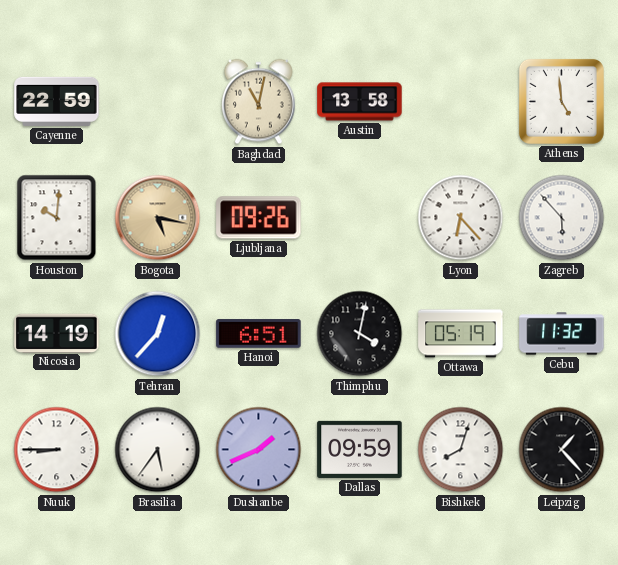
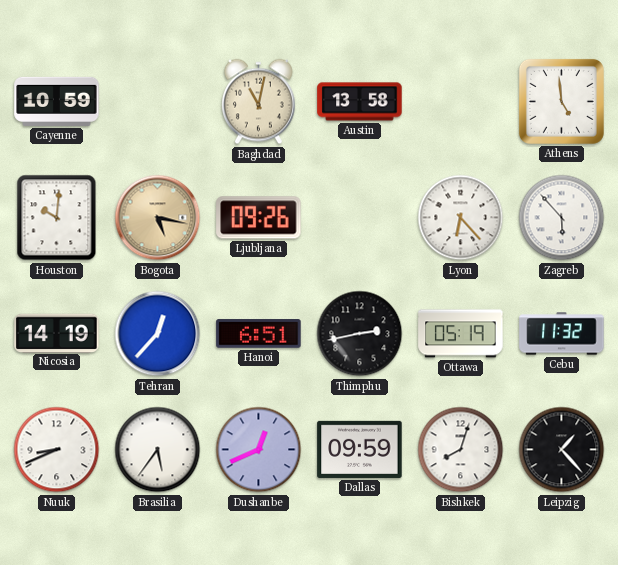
Cayenne: 22:59 -> 10:59
Thimphu: 4:02 -> 2:43
Nuuk: 8:45 -> 8:41
Dushanbe: 1:41 -> 12:41
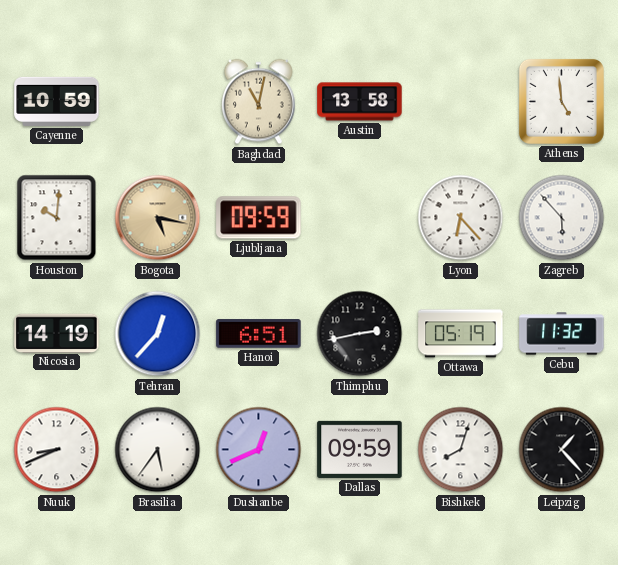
Ljubljana: 09:26 -> 09:59
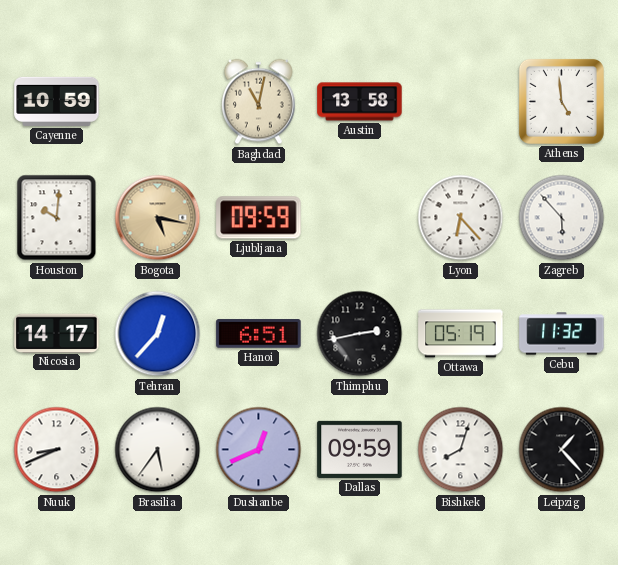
Nicosia: 14:19 -> 14:17
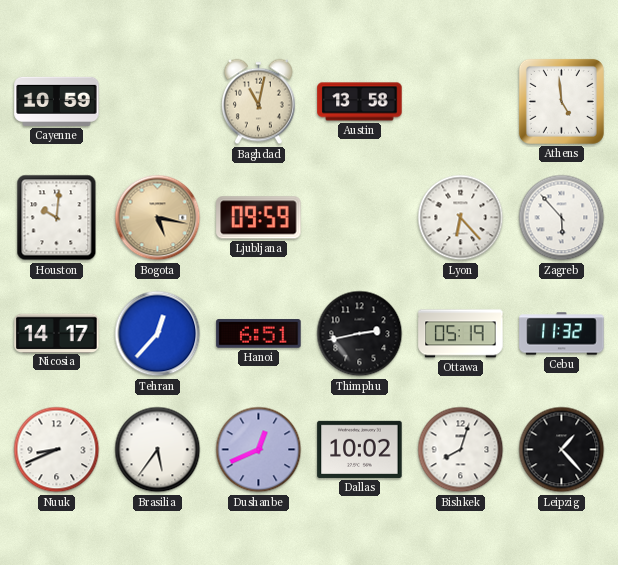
Dallas: 09:59 -> 10:02
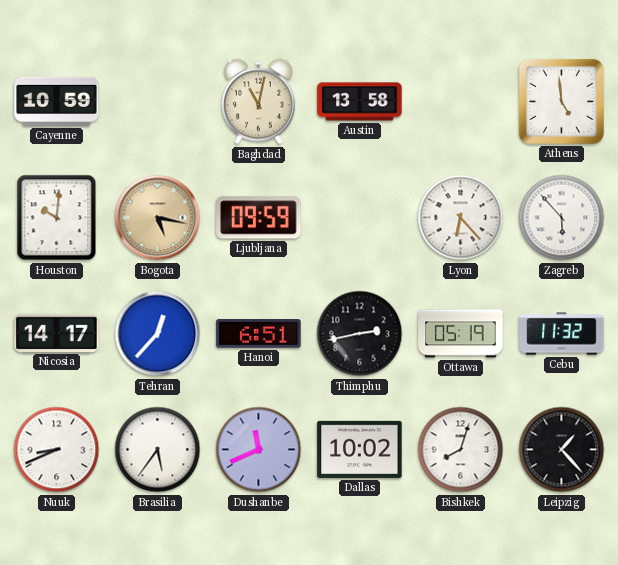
Dushanbe: 12:41 -> 11:41
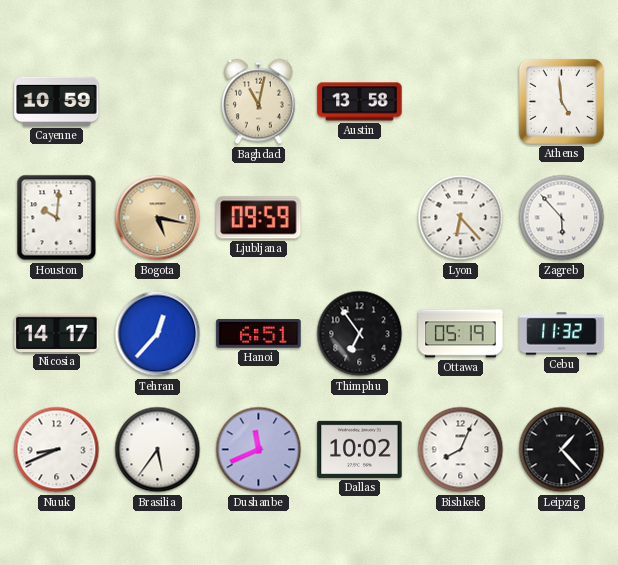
Thimphu: 2:43 -> 6:54
Bishkek: 8:03 -> 8:04
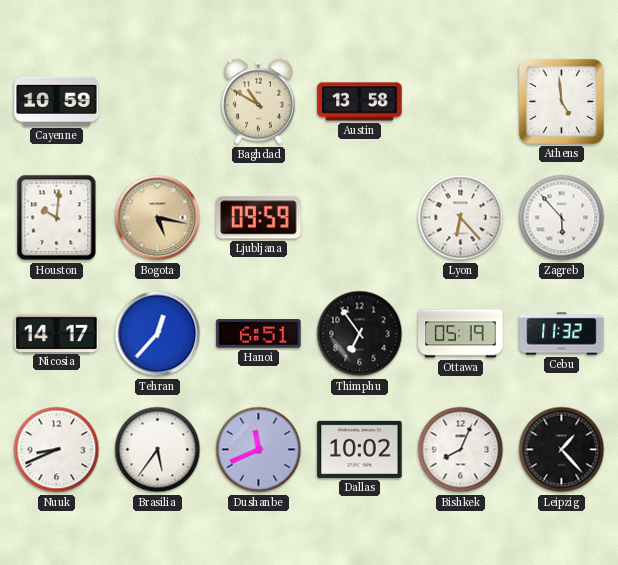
Baghdad: 11:02 -> 10:50
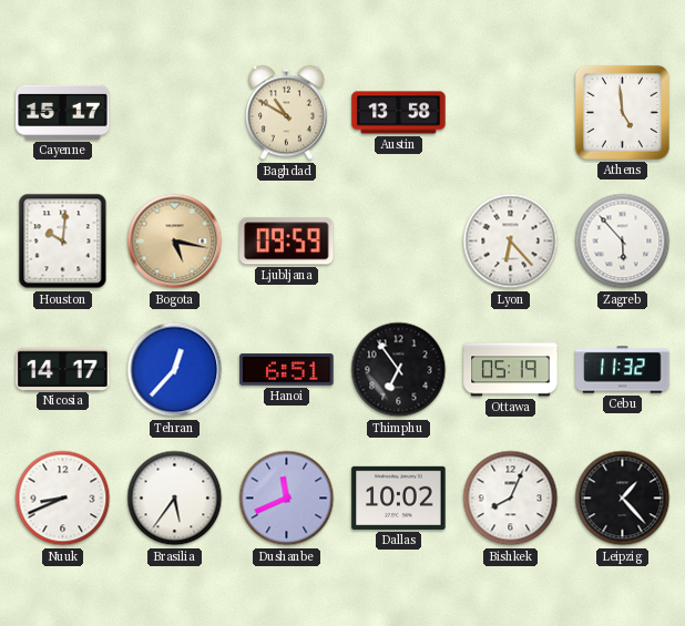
Cayenne: 10:59 -> 15:17
